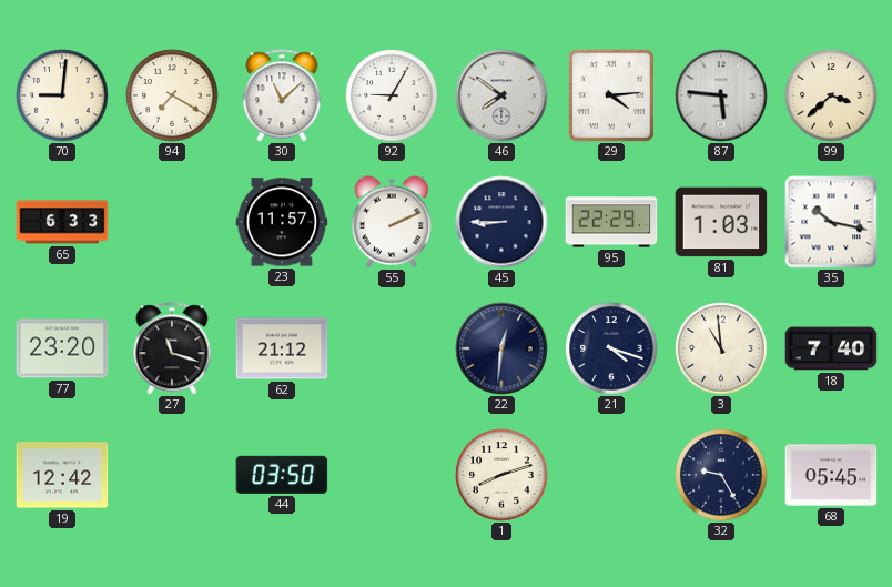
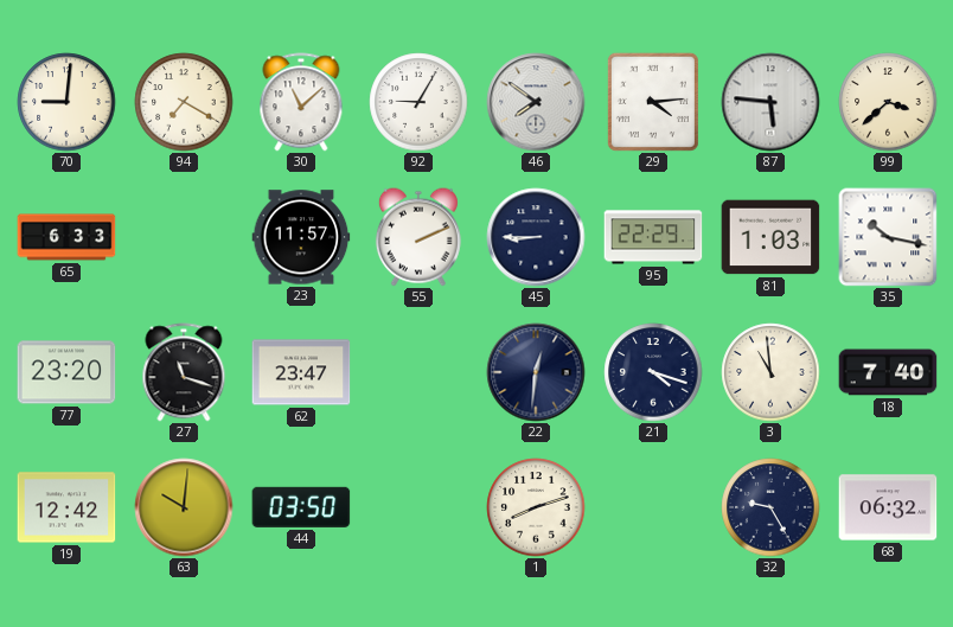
62: 21:12 -> 23:47
63: none -> 10:01
68: 05:45 -> 06:32
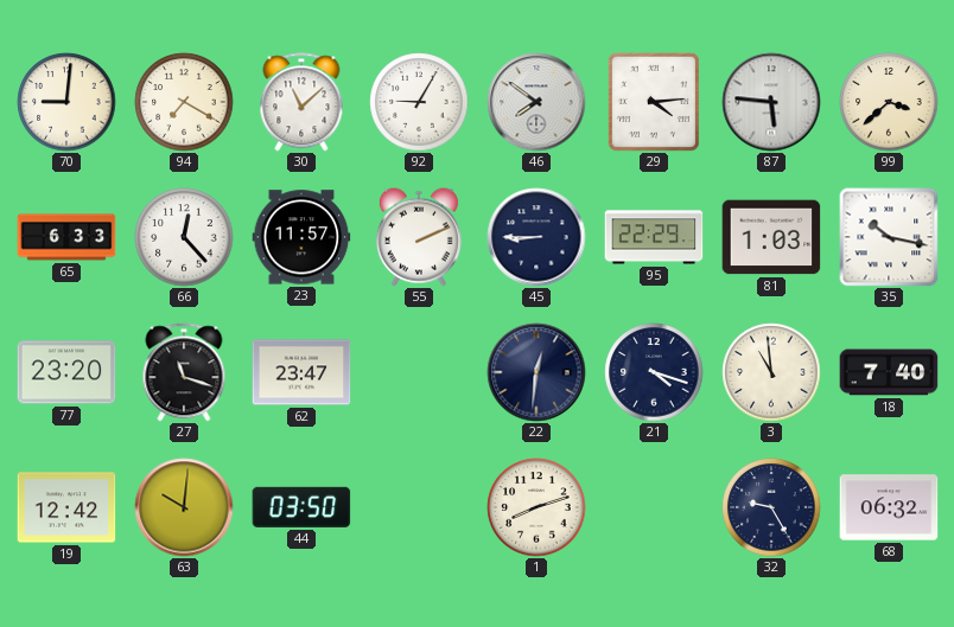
66: none -> 12:23
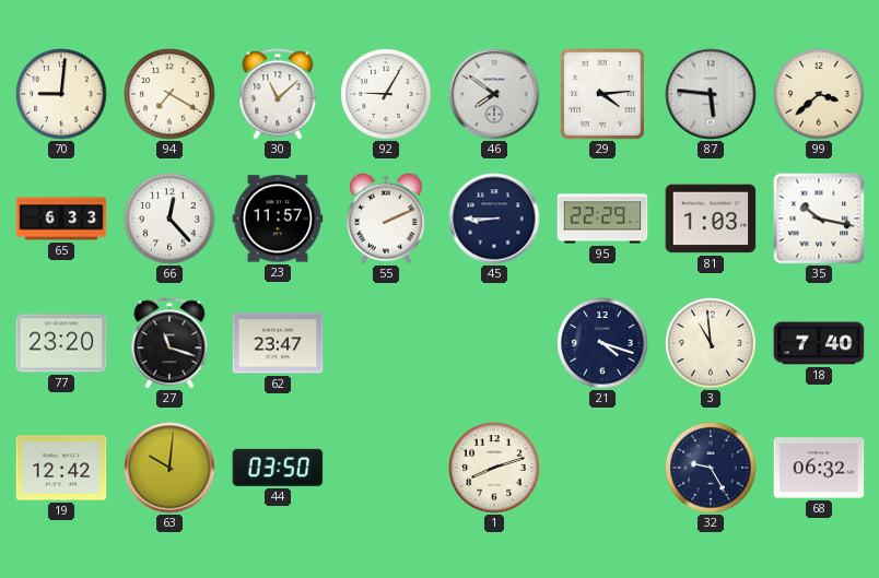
22: 12:31 -> none
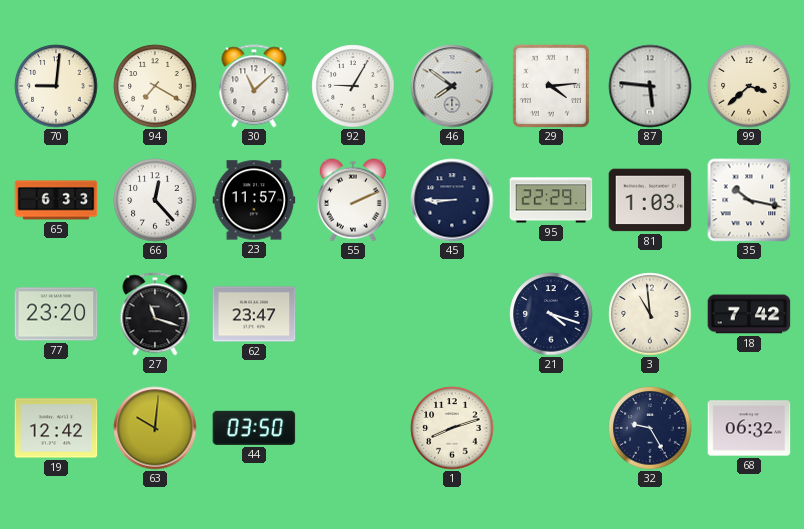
18: 7:40 -> 7:42
